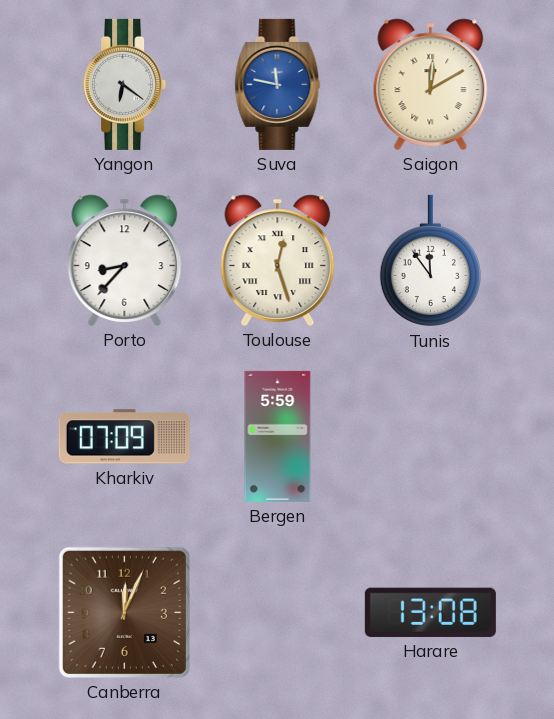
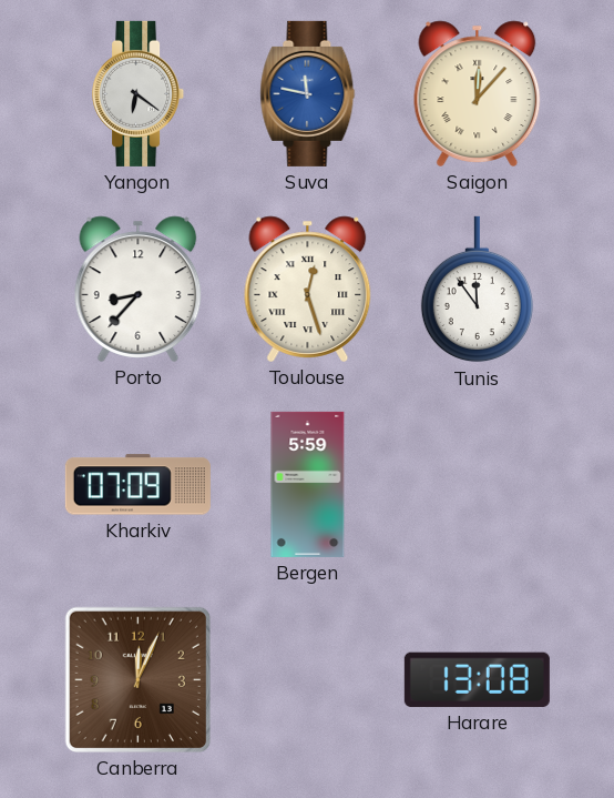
Saigon: 12:10 -> 12:07
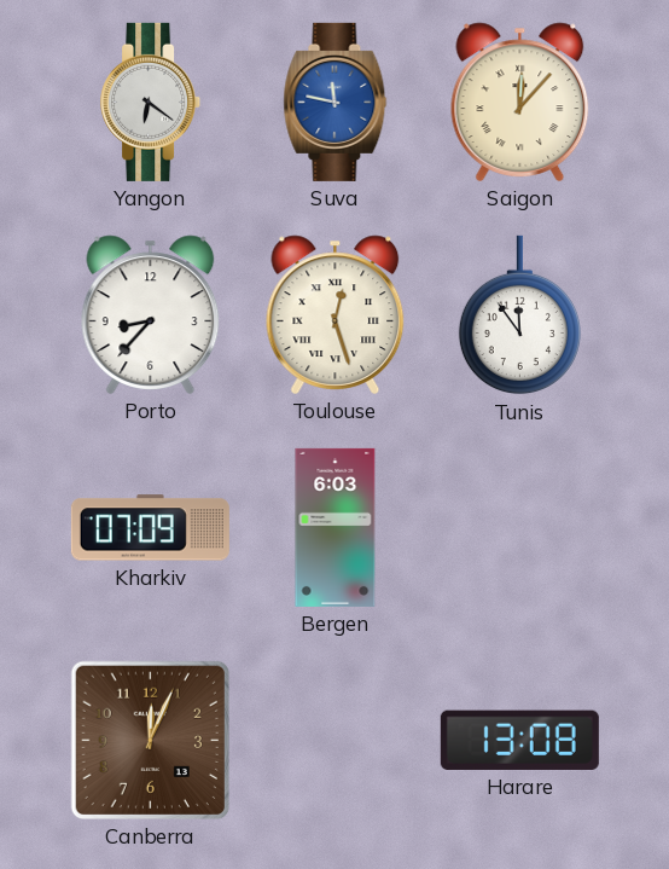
Bergen: 5:59 -> 6:03
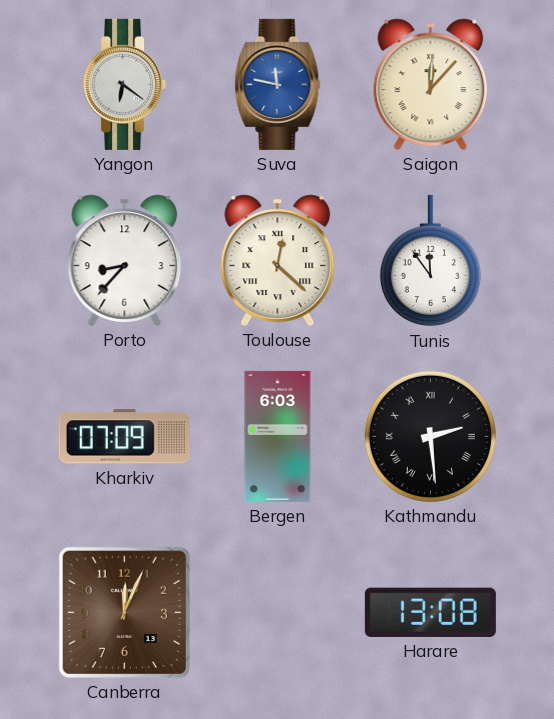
Toulouse: 12:27 -> 12:22
Kathmandu: none -> 2:29
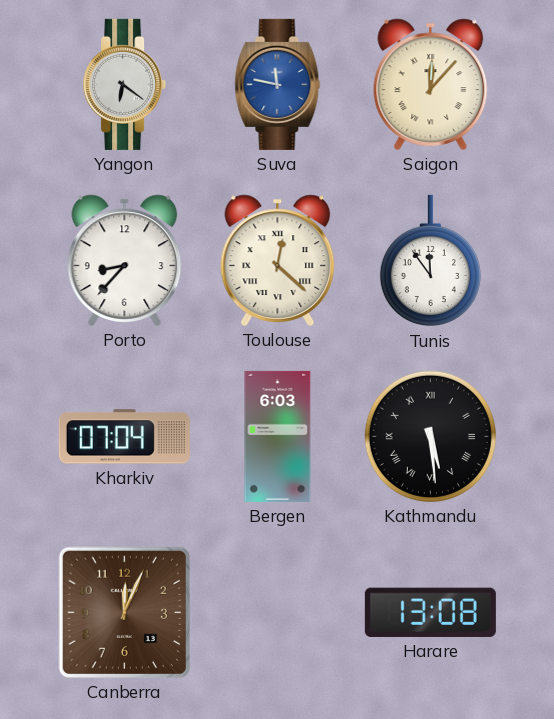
Kharkiv: 07:09 -> 07:04
Kathmandu: 2:29 -> 5:29
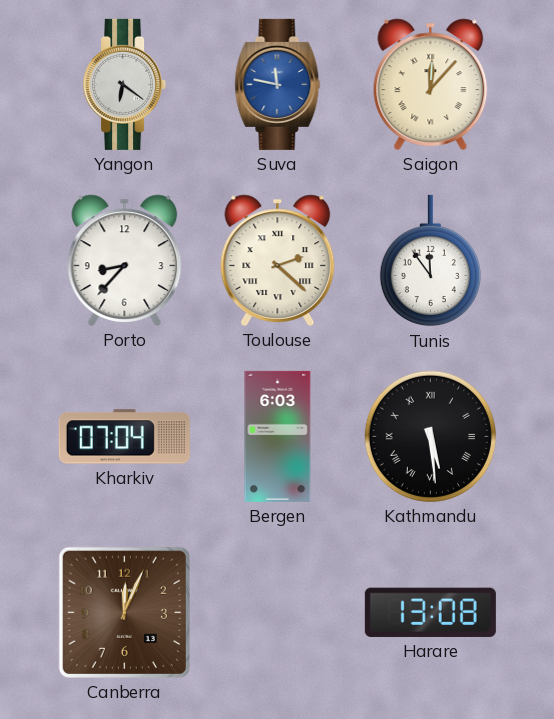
Toulouse: 12:22 -> 2:22
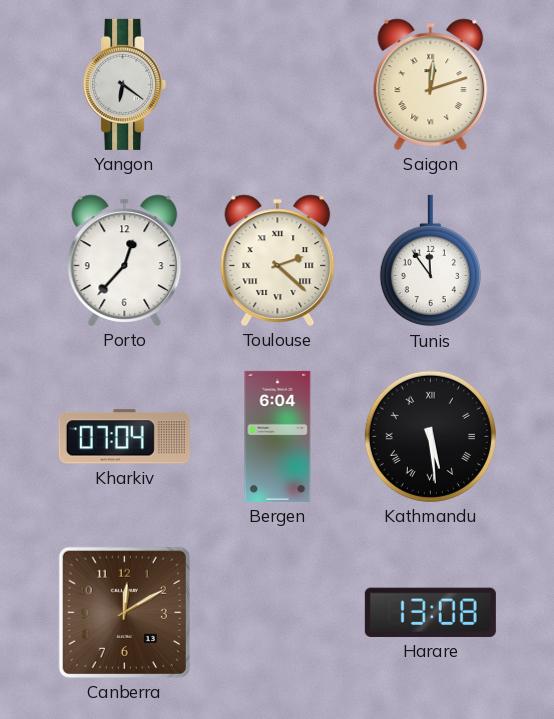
Suva: 11:47 -> none
Saigon: 12:07 -> 12:12
Porto: 8:37 -> 12:37
Bergen: 6:03 -> 6:04
Canberra: 12:04 -> 12:10
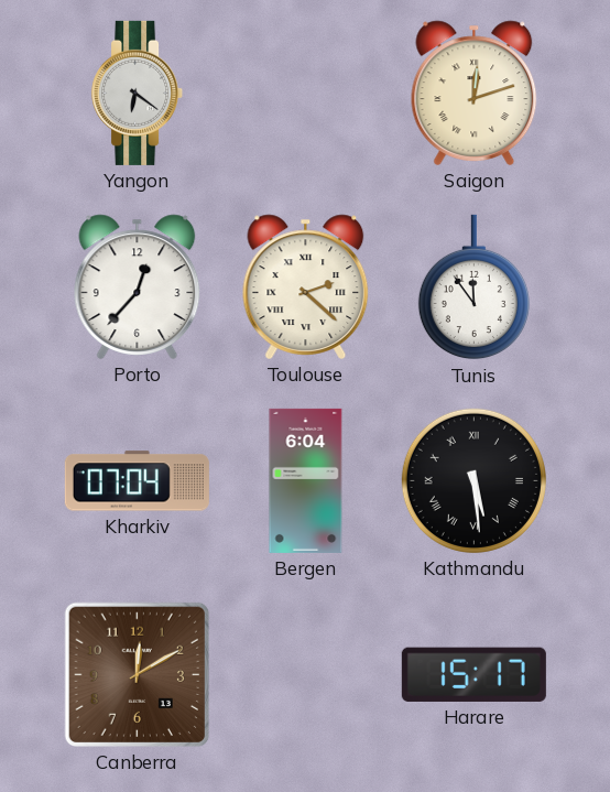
Harare: 13:08 -> 15:17
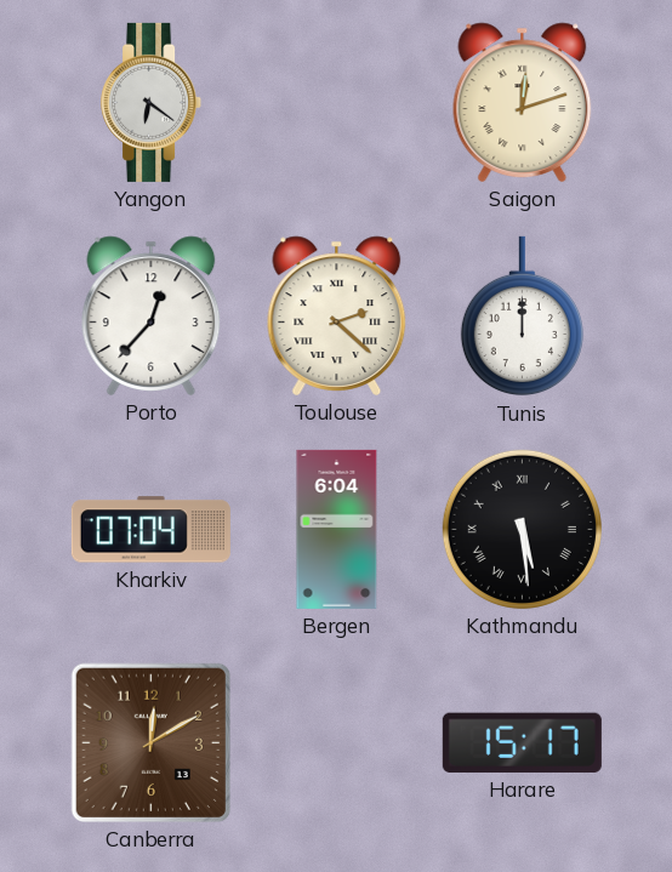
Tunis: 11:54 -> 12:00
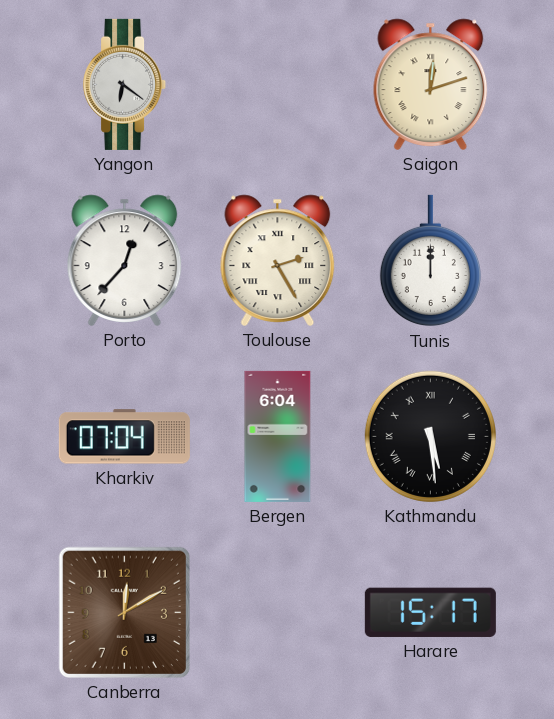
Toulouse: 2:22 -> 2:25
